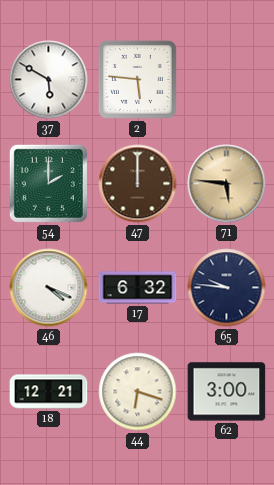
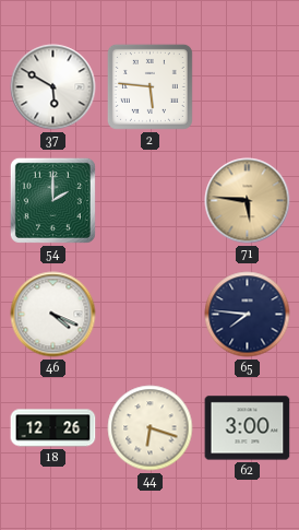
47: 12:00 -> none
17: 6:32 -> none
65: 9:46 -> 7:46
18: 12:21 -> 12:26
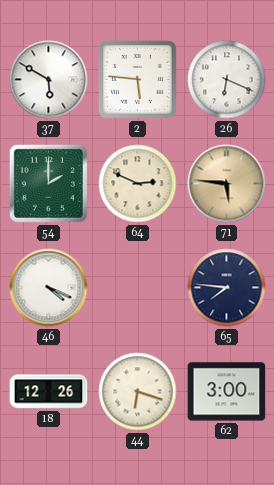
26: none -> 6:19
64: none -> 2:49
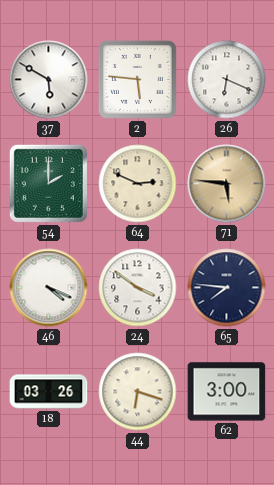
24: none -> 3:51
18: 12:26 -> 03:26
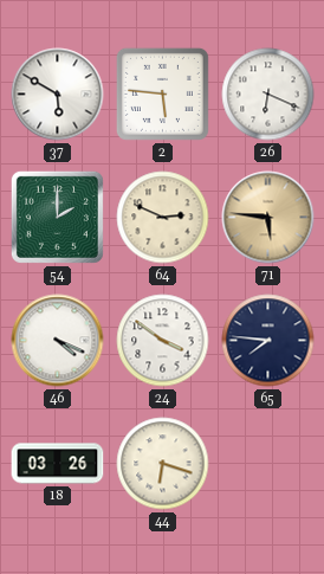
62: 3:00 -> none
